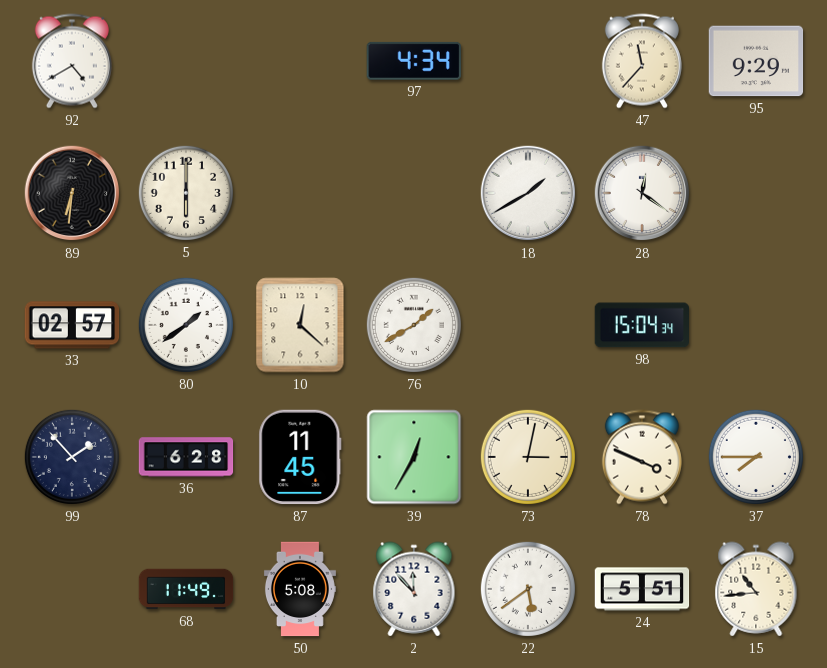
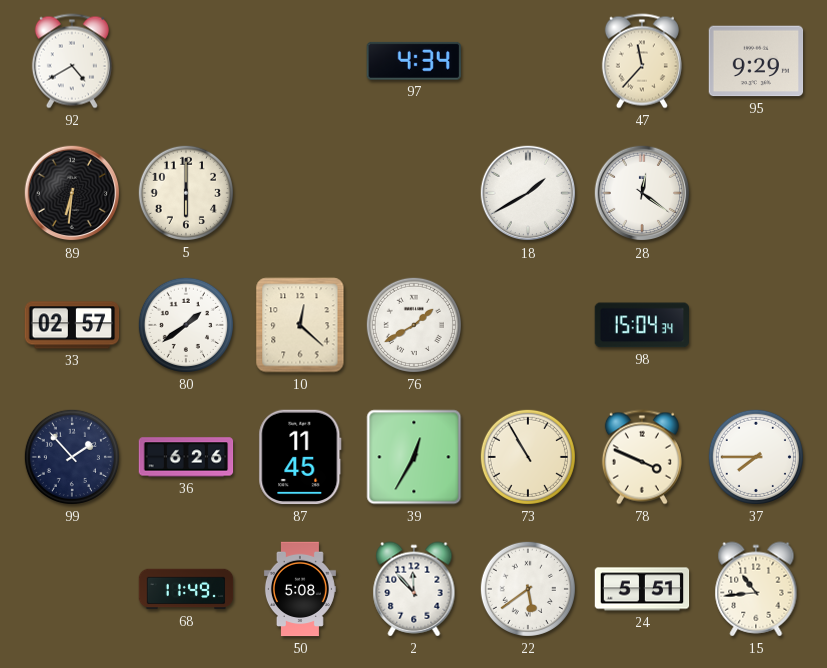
36: 6:28 -> 6:26
73: 3:02 -> 10:55
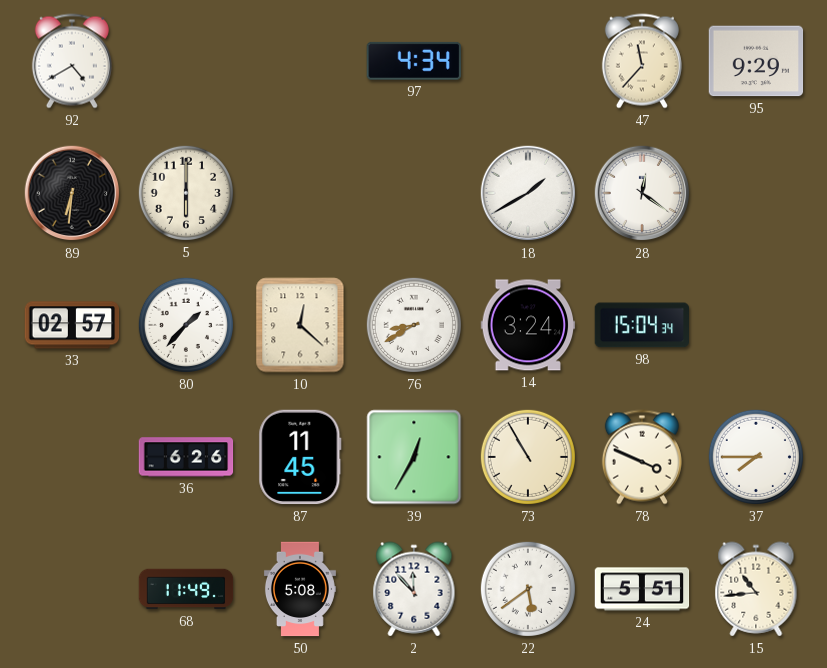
80: 1:39 -> 1:37
76: 1:40 -> 8:40
14: none -> 3:24
99: 1:53 -> none
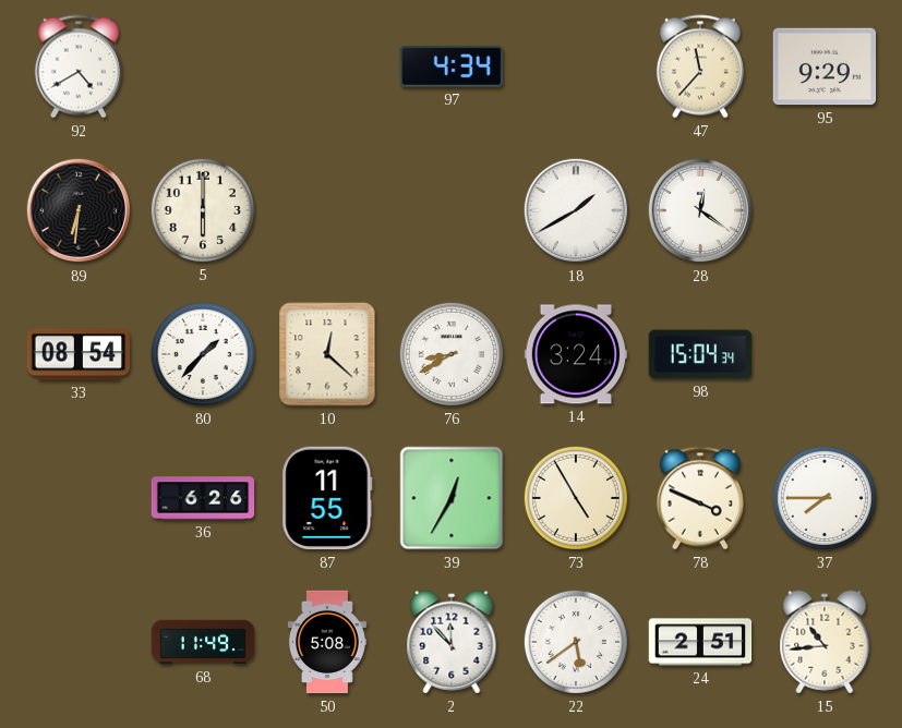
33: 02:57 -> 08:54
87: 11:45 -> 11:55
73: 10:55 -> 4:55
24: 5:51 -> 2:51
